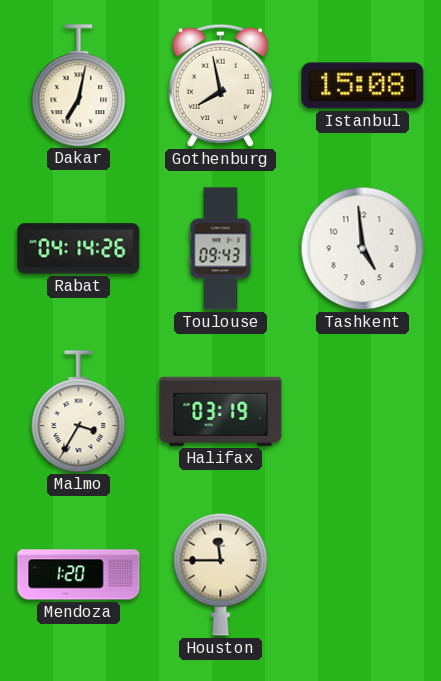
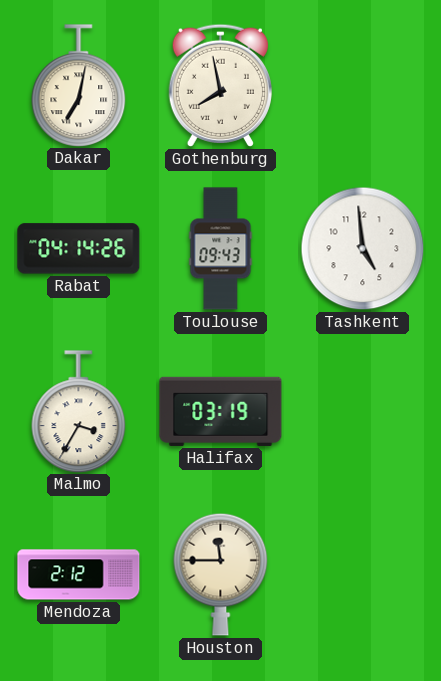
Istanbul: 15:08 -> none
Mendoza: 1:20 -> 2:12
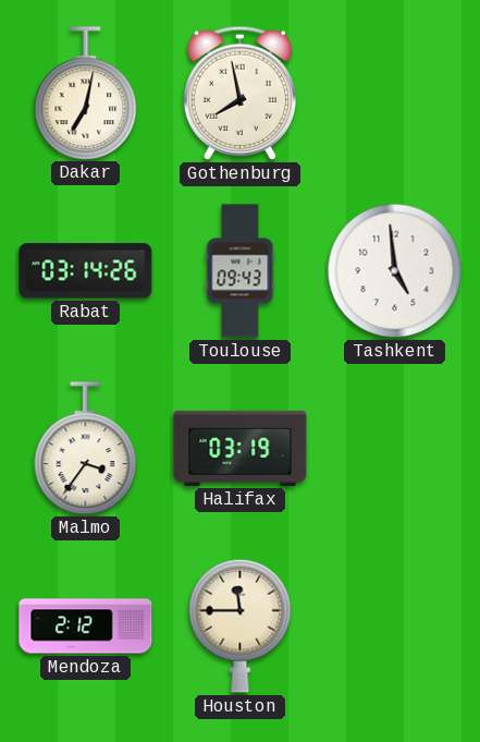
Rabat: 04:14 -> 03:14
Malmo: 3:35 -> 3:36
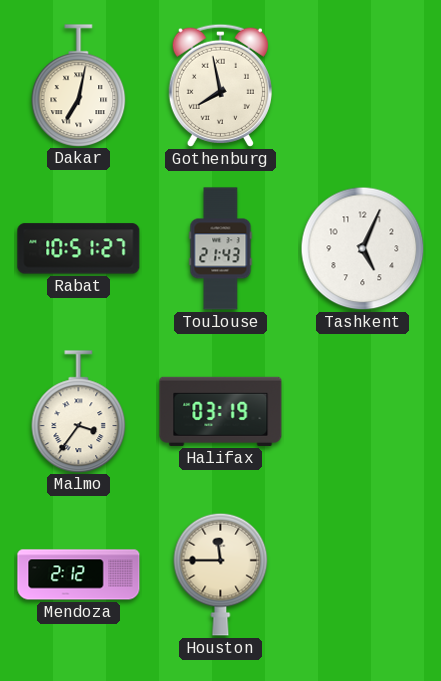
Rabat: 03:14 -> 10:51
Toulouse: 09:43 -> 21:43
Tashkent: 4:59 -> 5:04
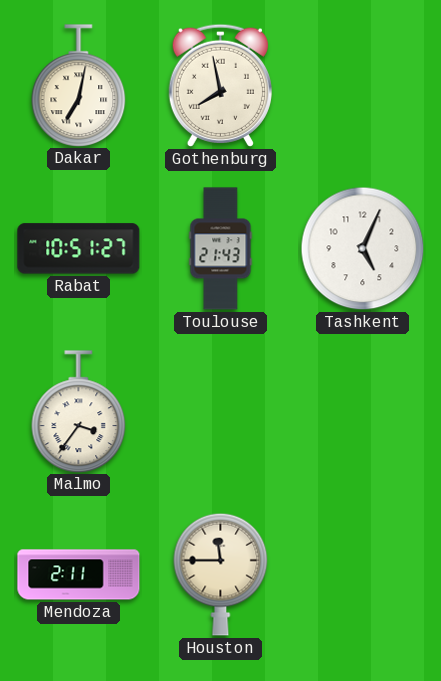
Halifax: 03:19 -> none
Mendoza: 2:12 -> 2:11
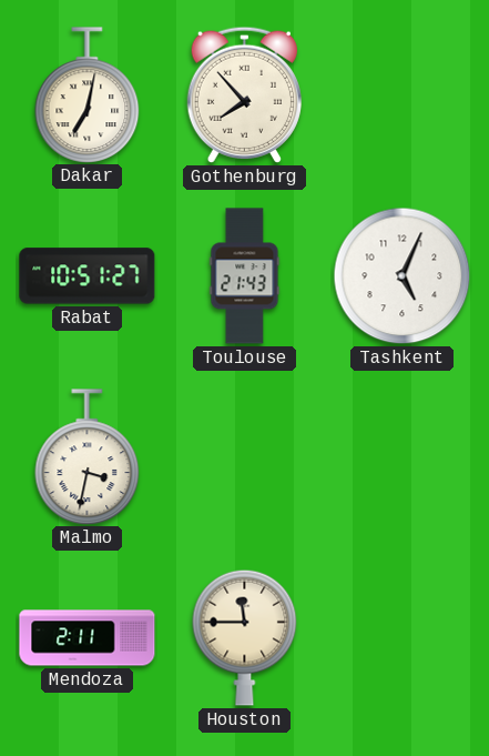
Gothenburg: 7:58 -> 7:53
Malmo: 3:36 -> 3:32
